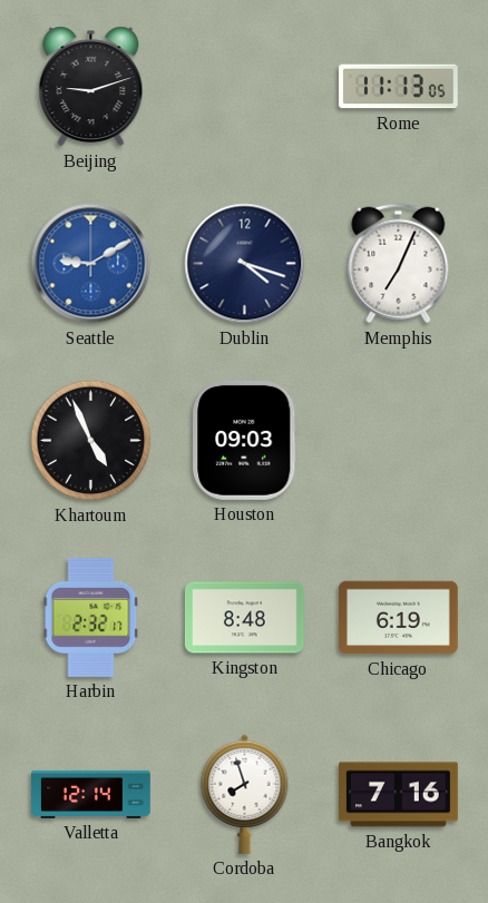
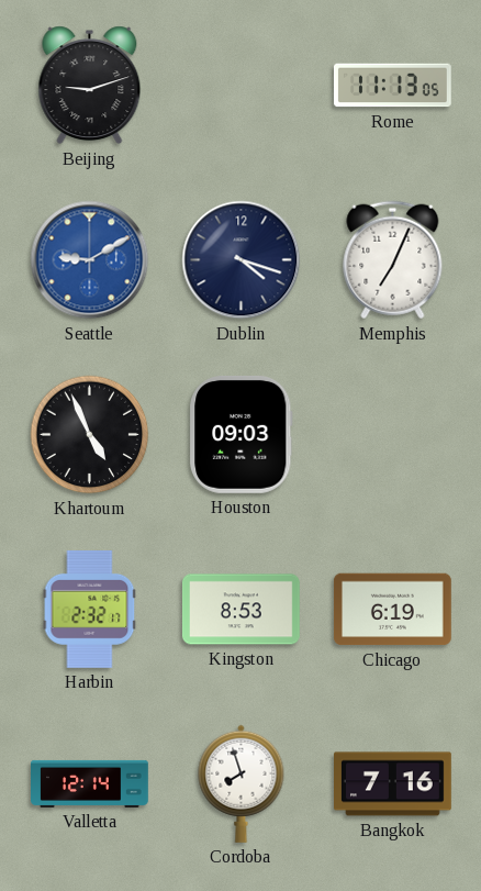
Kingston: 8:48 -> 8:53
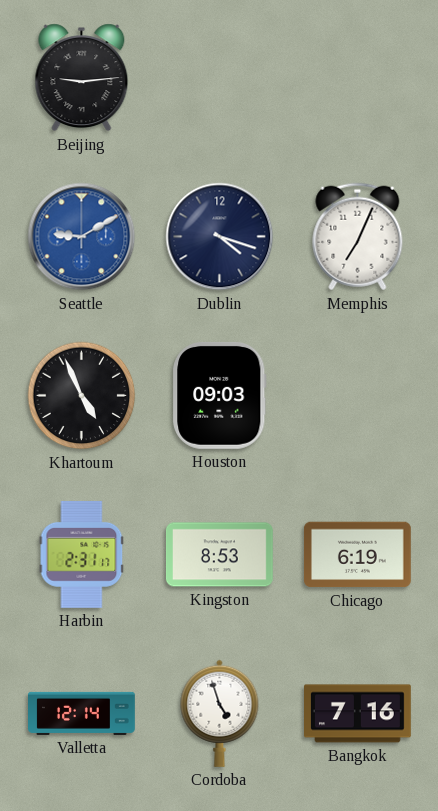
Beijing: 9:12 -> 9:14
Rome: 11:13 -> none
Harbin: 2:32 -> 2:31
Cordoba: 7:57 -> 4:57
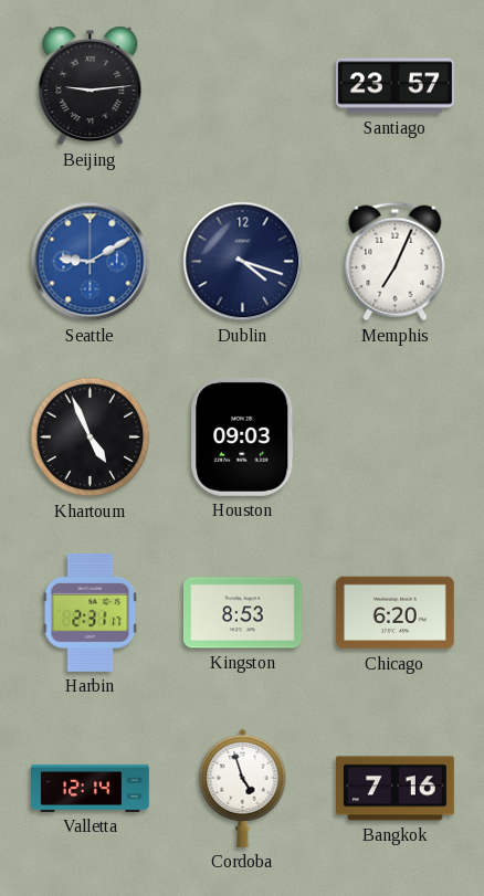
Santiago: none -> 23:57
Chicago: 6:19 -> 6:20
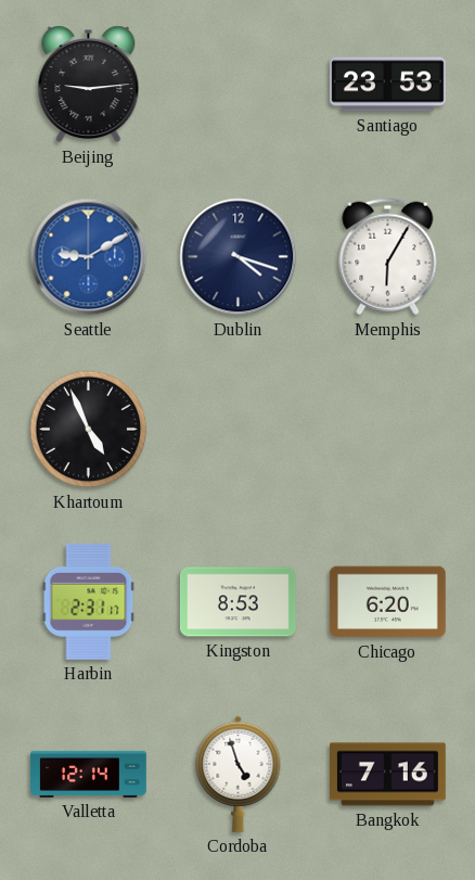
Santiago: 23:57 -> 23:53
Memphis: 7:04 -> 6:05
Houston: 09:03 -> none
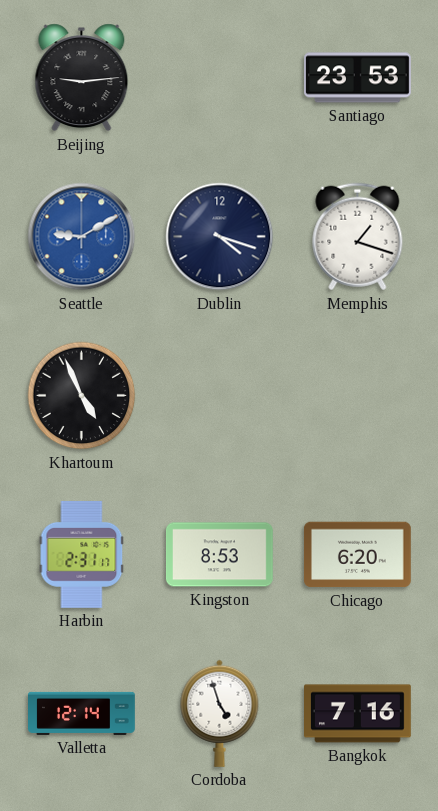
Memphis: 6:05 -> 1:18
